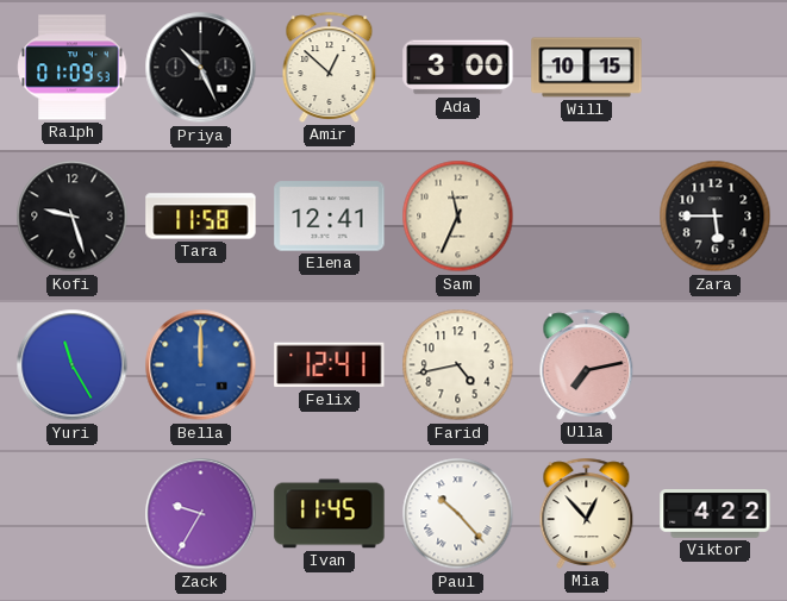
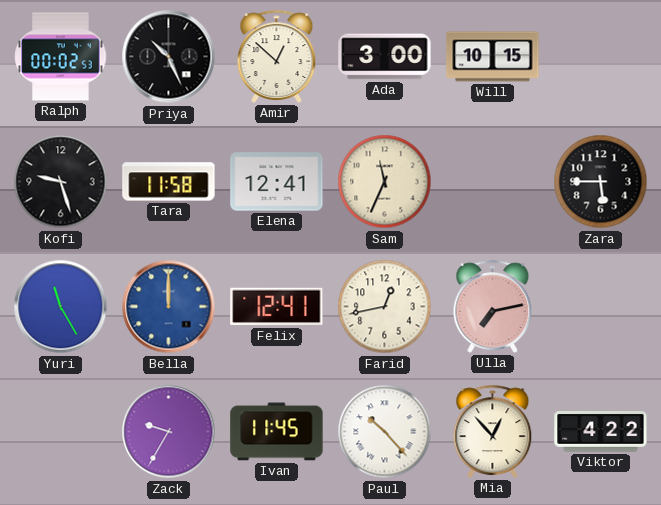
Ralph: 01:09 -> 00:02
Farid: 4:43 -> 12:43
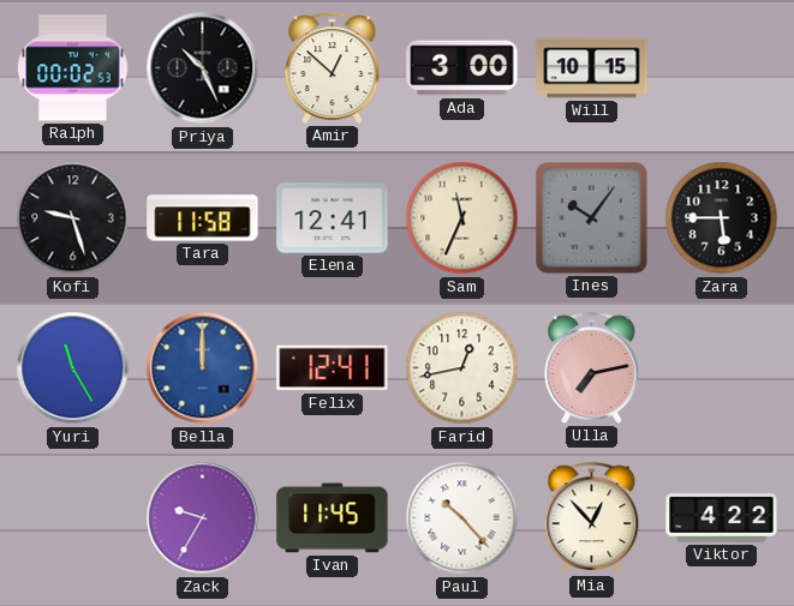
Ines: none -> 10:06
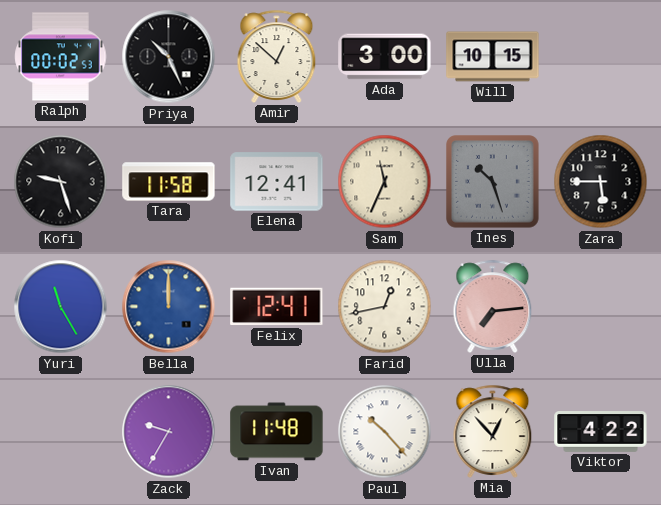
Ines: 10:06 -> 10:27
Ulla: 7:13 -> 7:14
Ivan: 11:45 -> 11:48
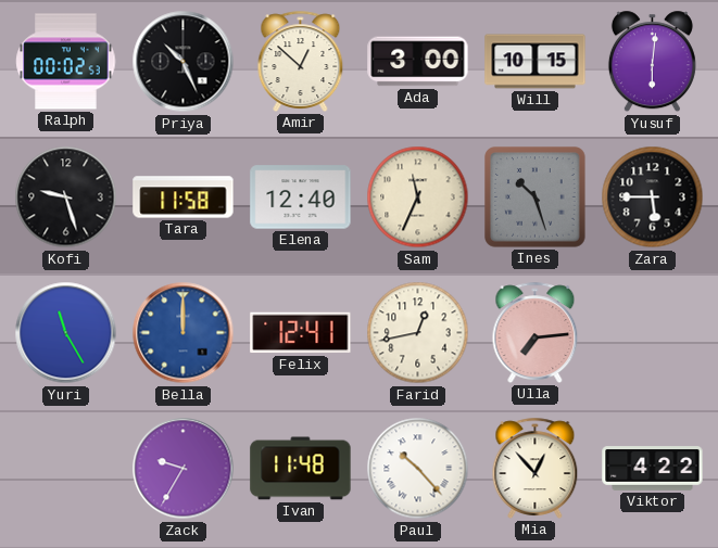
Yusuf: none -> 6:01
Elena: 12:41 -> 12:40
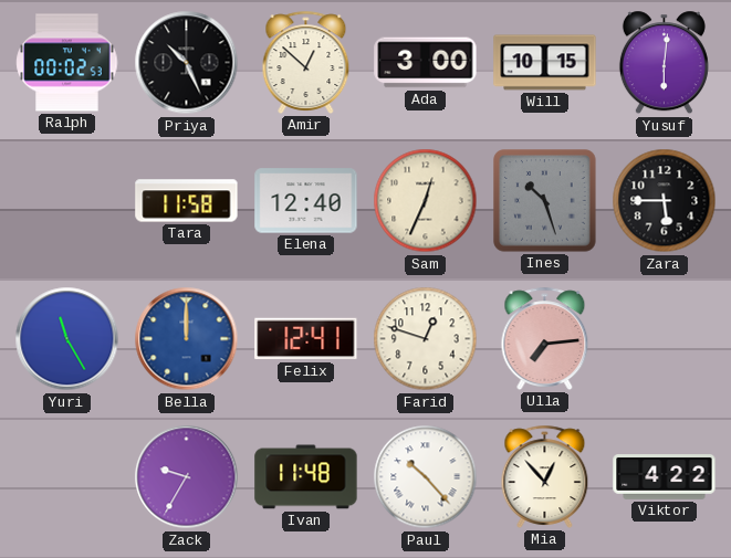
Kofi: 9:27 -> none
Sam: 11:34 -> 12:34
Farid: 12:43 -> 12:48
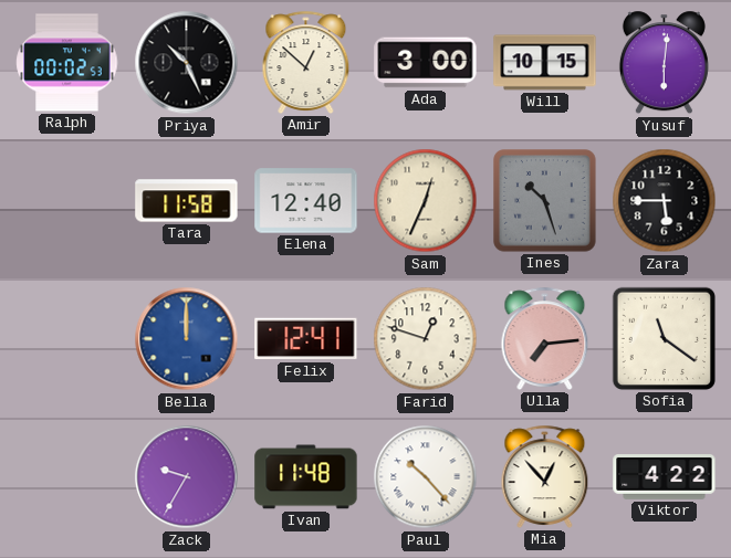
Yuri: 11:25 -> none
Sofia: none -> 11:21
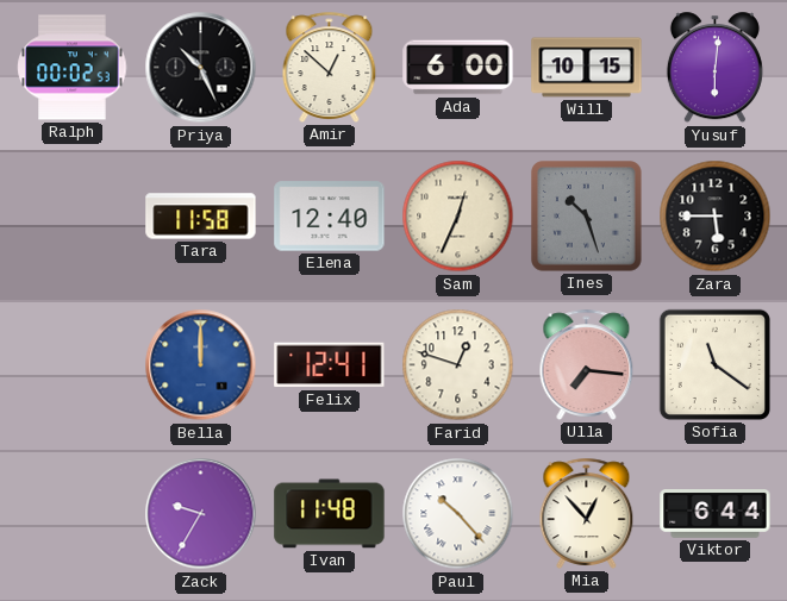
Ada: 3:00 -> 6:00
Ulla: 7:14 -> 7:16
Viktor: 4:22 -> 6:44
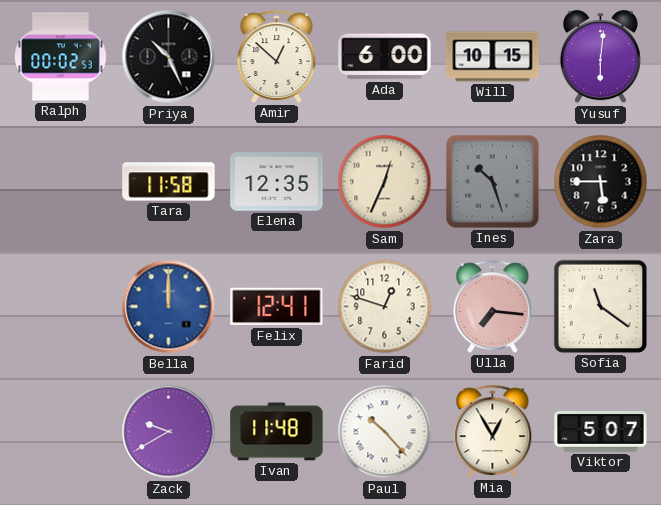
Elena: 12:40 -> 12:35
Zack: 9:35 -> 9:40
Mia: 12:53 -> 12:55
Viktor: 6:44 -> 5:07
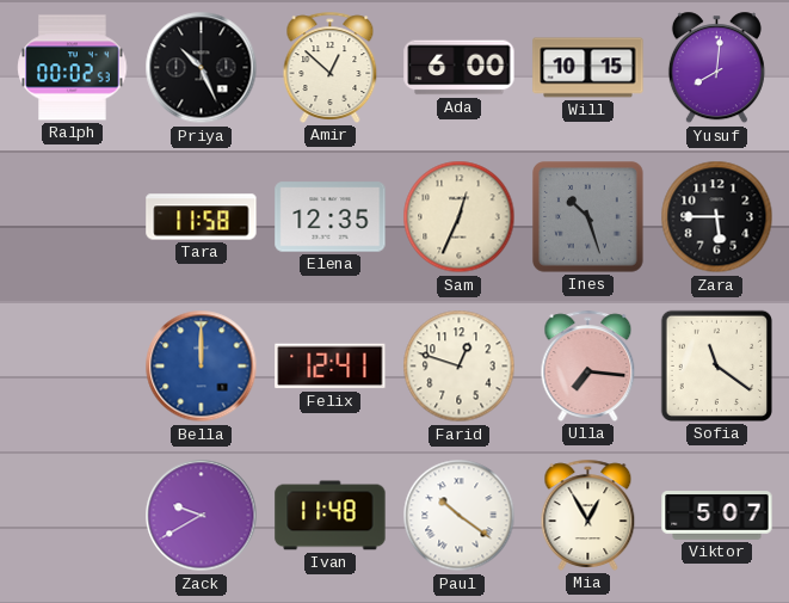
Yusuf: 6:01 -> 8:01
Paul: 10:23 -> 10:21
